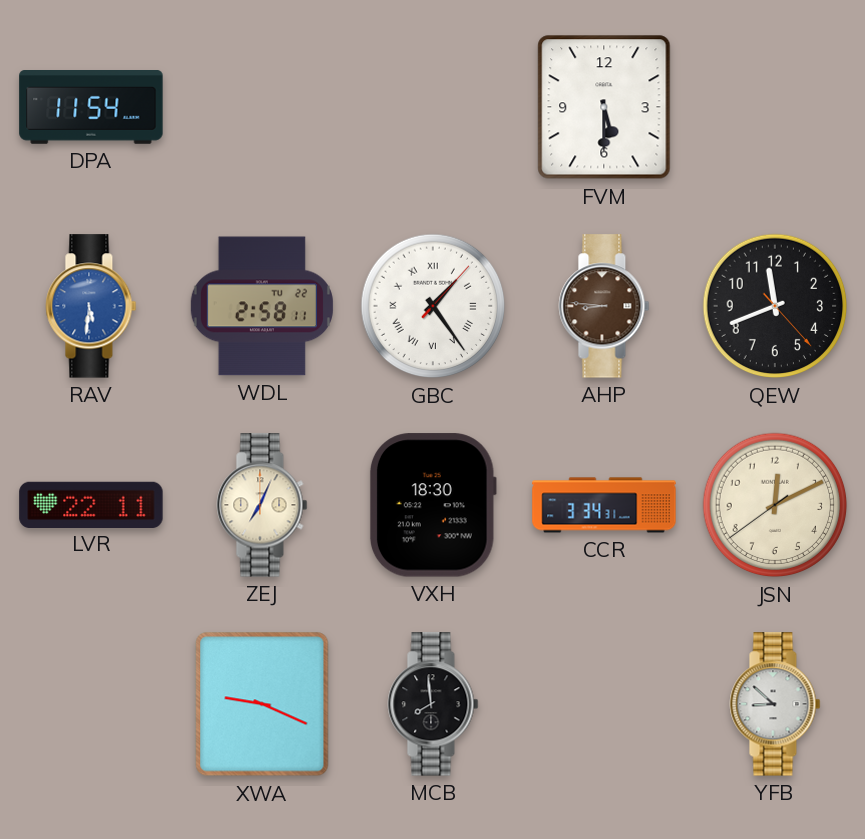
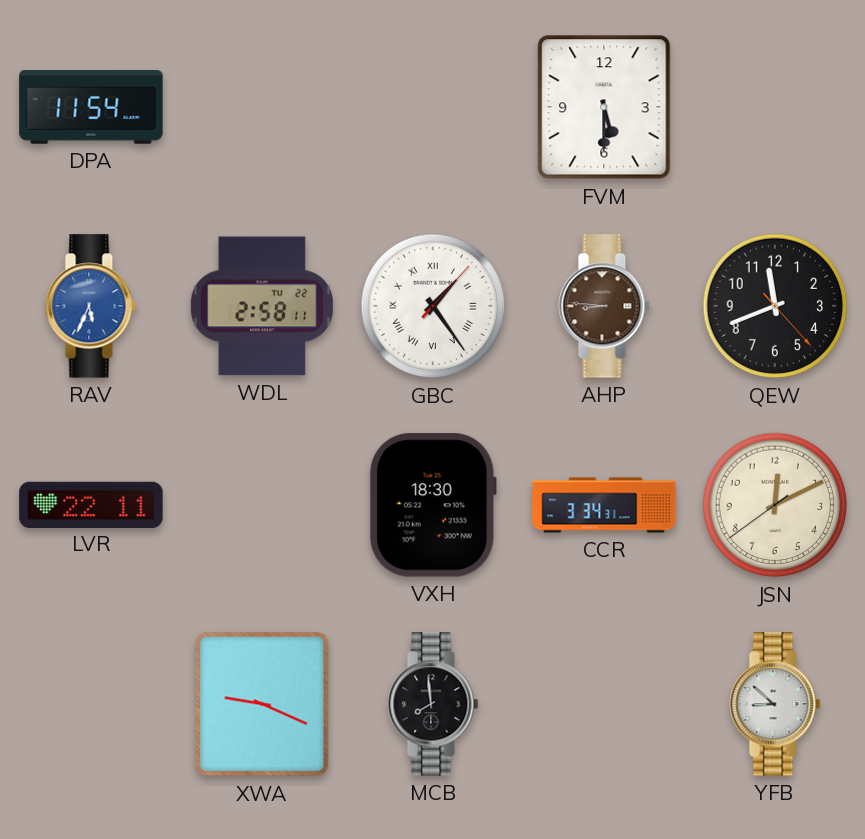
RAV: 5:31 -> 5:34
ZEJ: 7:04 -> none
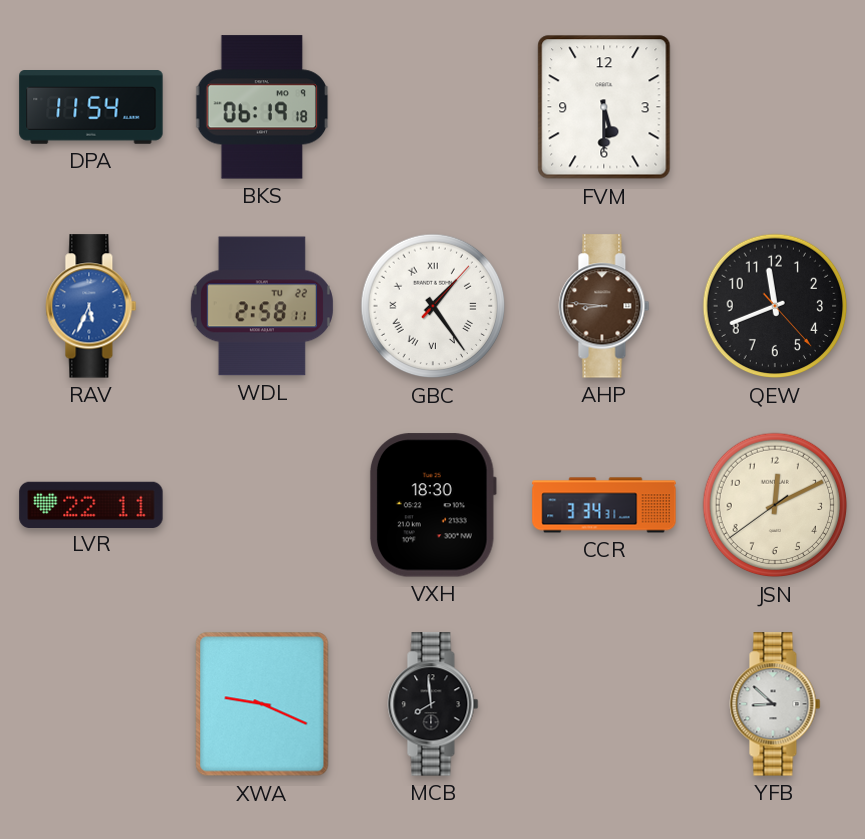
BKS: none -> 06:19
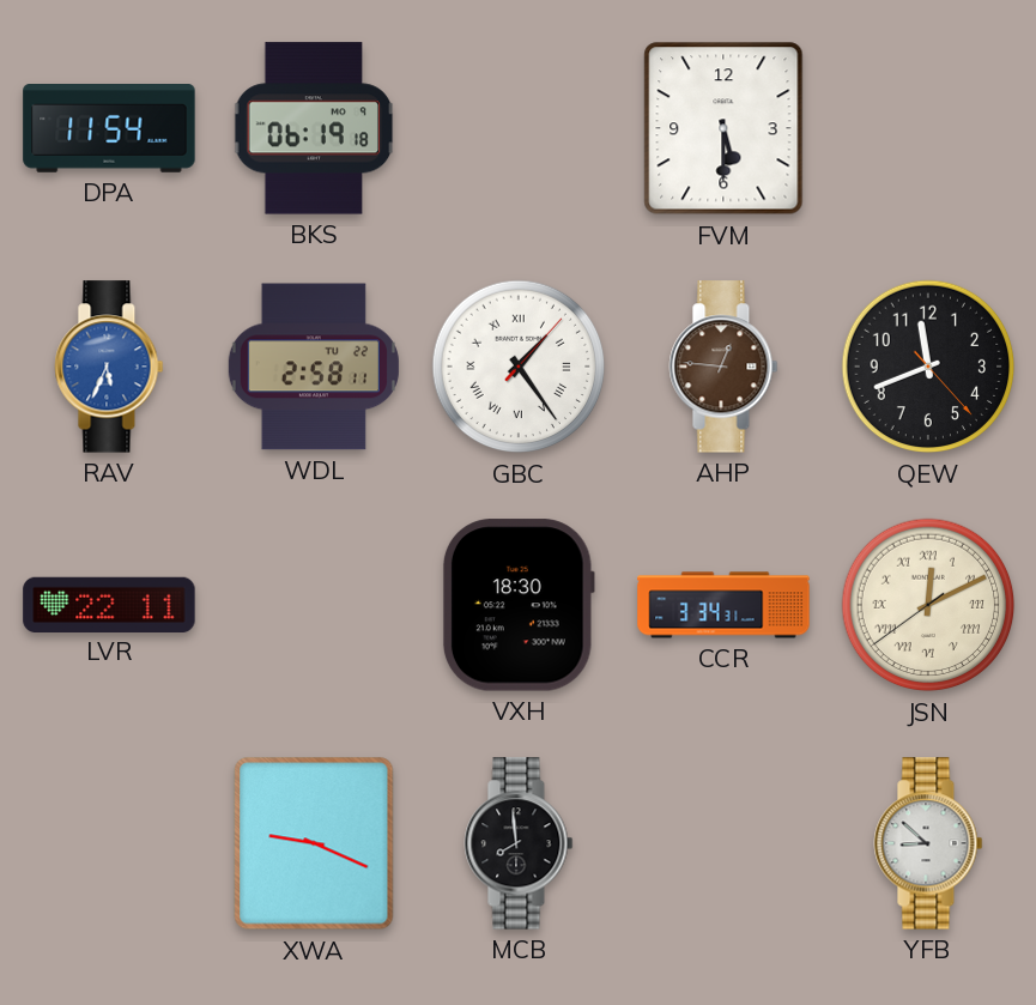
AHP: 8:46 -> 12:46
JSN numerals: Arabic -> Roman
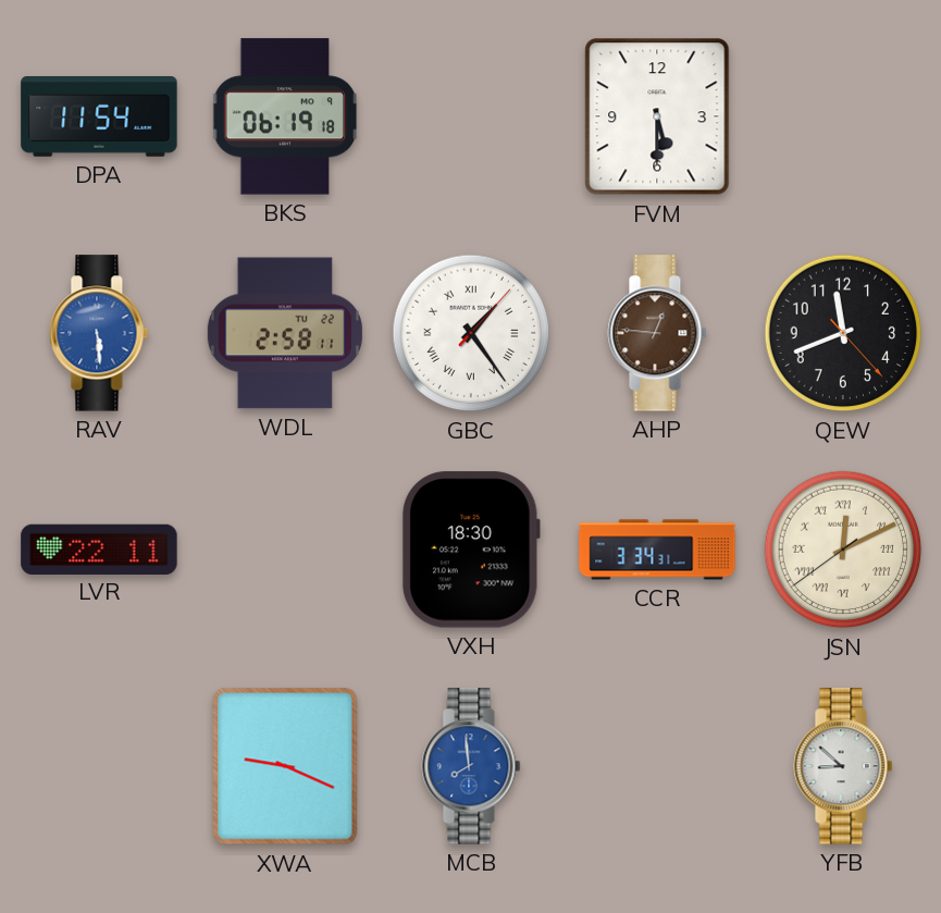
RAV: 5:34 -> 5:29
MCB dial: black -> blue
